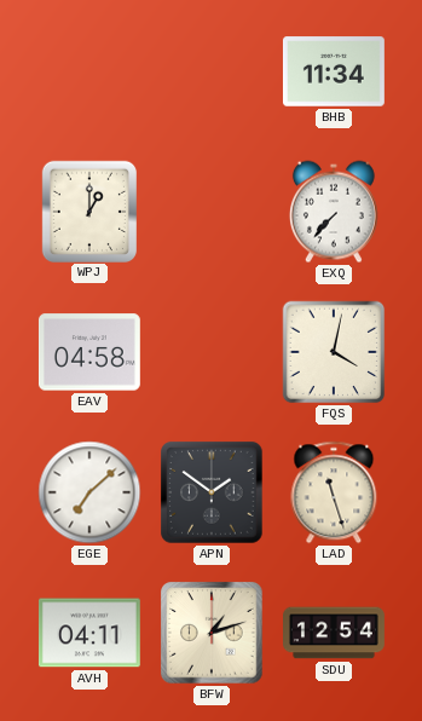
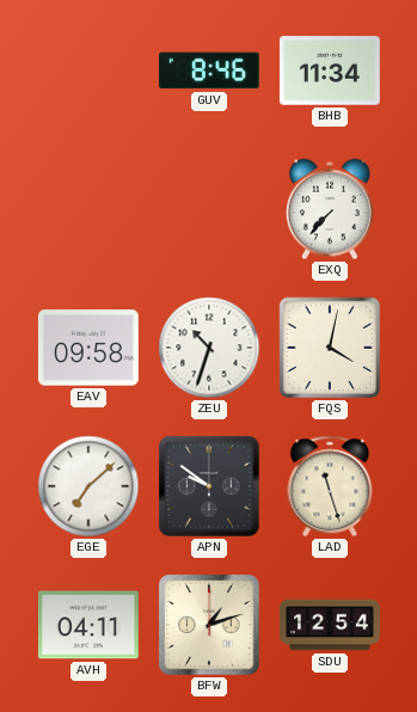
GUV: none -> 8:46
WPJ: 1:00 -> none
EAV: 04:58 -> 09:58
ZEU: none -> 10:33
APN: 1:51 -> 9:51
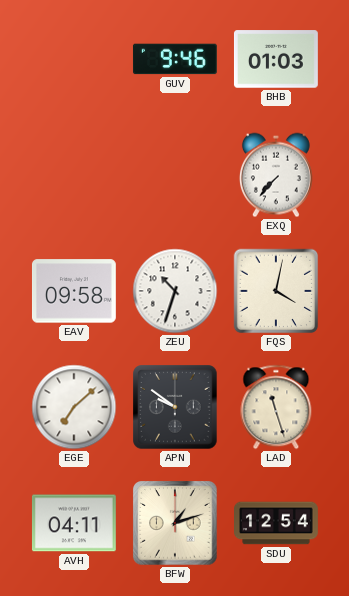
GUV: 8:46 -> 9:46
BHB: 11:34 -> 01:03
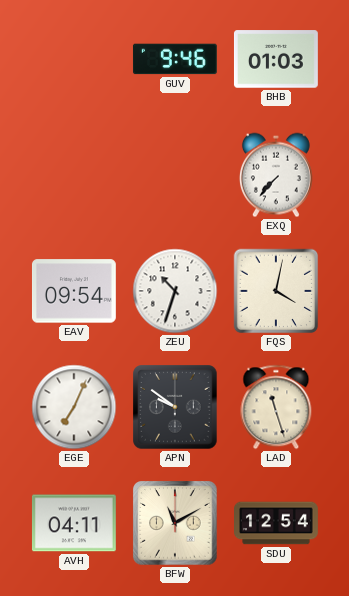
EAV: 09:58 -> 09:54
EGE: 7:08 -> 7:04
BFW: 1:12 -> 11:10
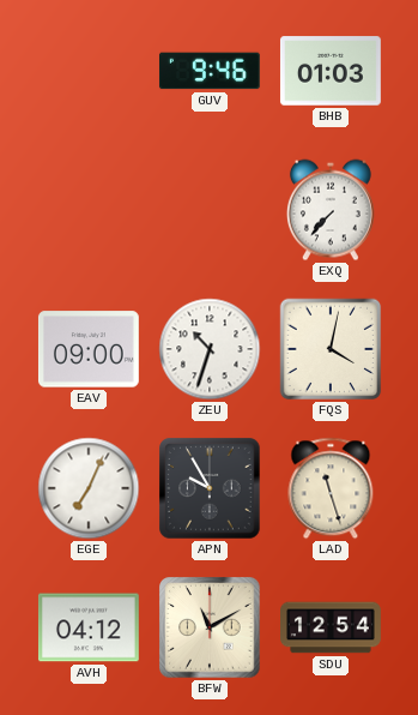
EAV: 09:54 -> 09:00
APN: 9:51 -> 9:55
AVH: 04:11 -> 04:12
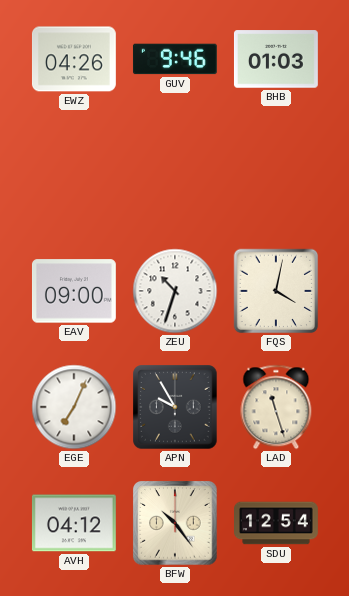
EWZ: none -> 04:26
EXQ: 7:37 -> none
BFW: 11:10 -> 10:24
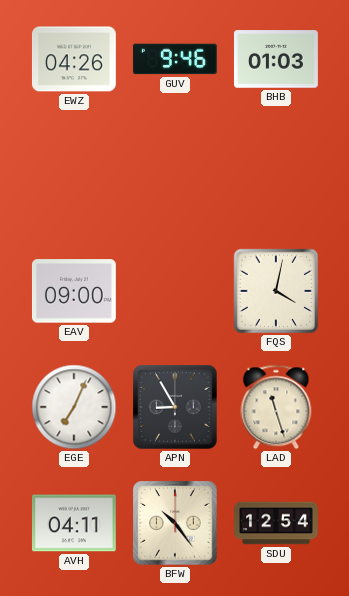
ZEU: 10:33 -> none
APN: 9:55 -> 8:55
AVH: 04:12 -> 04:11
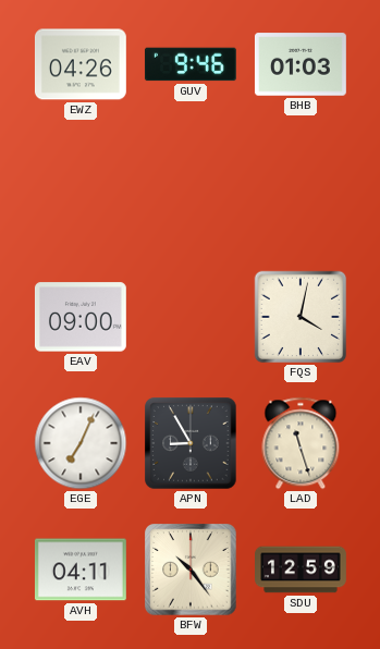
SDU: 12:54 -> 12:59
